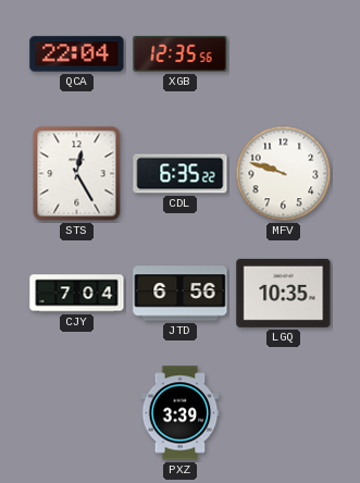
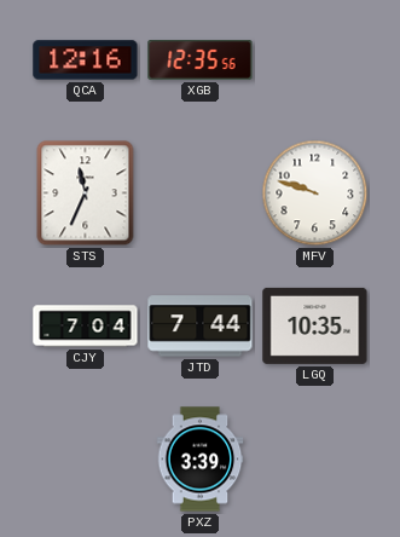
QCA: 22:04 -> 12:16
STS: 12:25 -> 11:34
CDL: 6:35 -> none
JTD: 6:56 -> 7:44
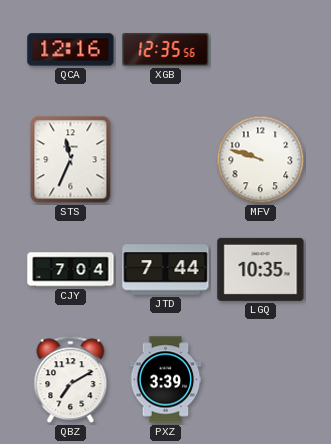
QBZ: none -> 7:10
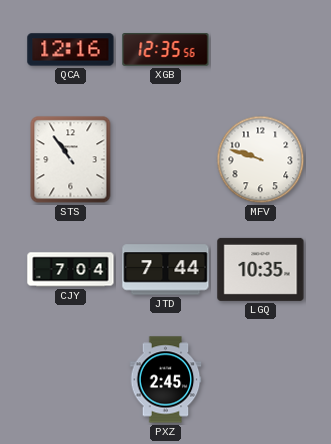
STS: 11:34 -> 10:54
QBZ: 7:10 -> none
PXZ: 3:39 -> 2:45
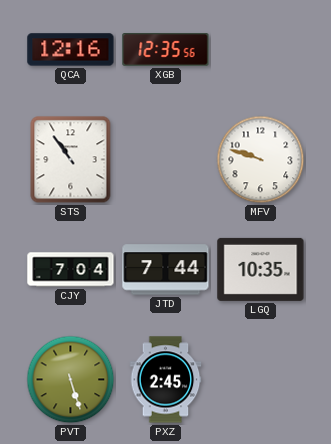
PVT: none -> 5:27
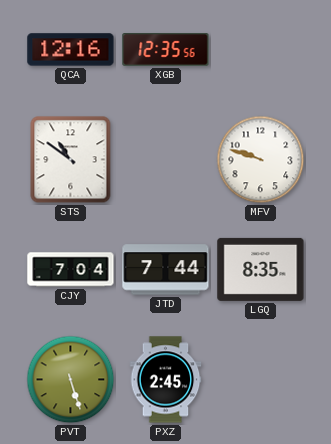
STS: 10:54 -> 10:51
LGQ: 10:35 -> 8:35
